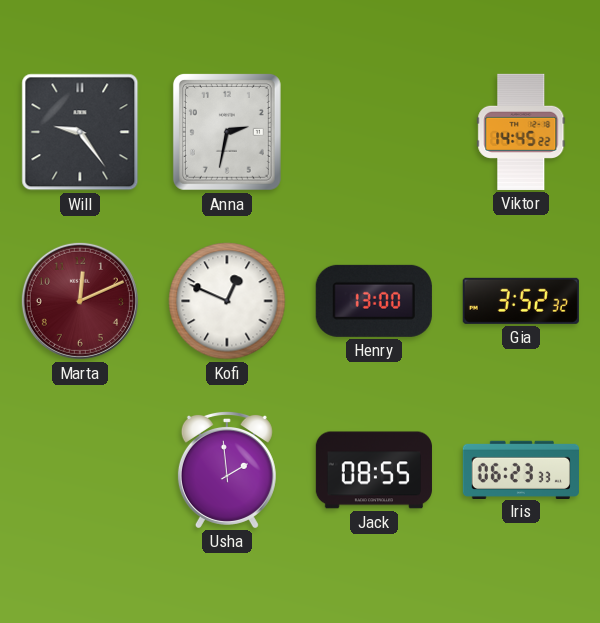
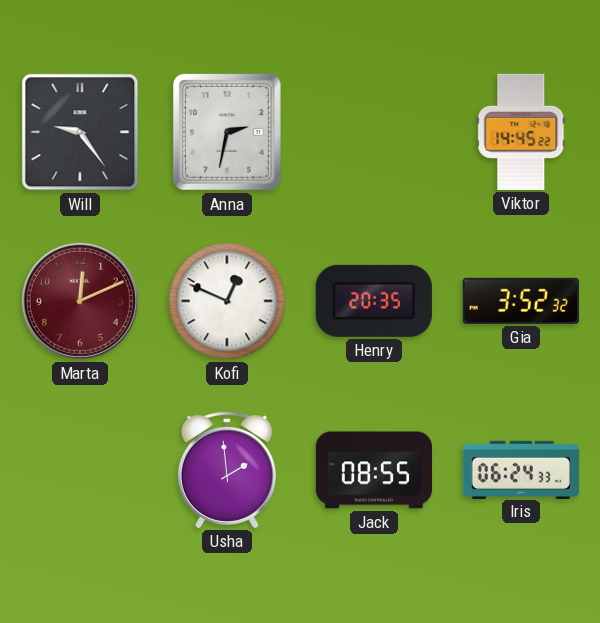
Henry: 13:00 -> 20:35
Iris: 06:23 -> 06:24
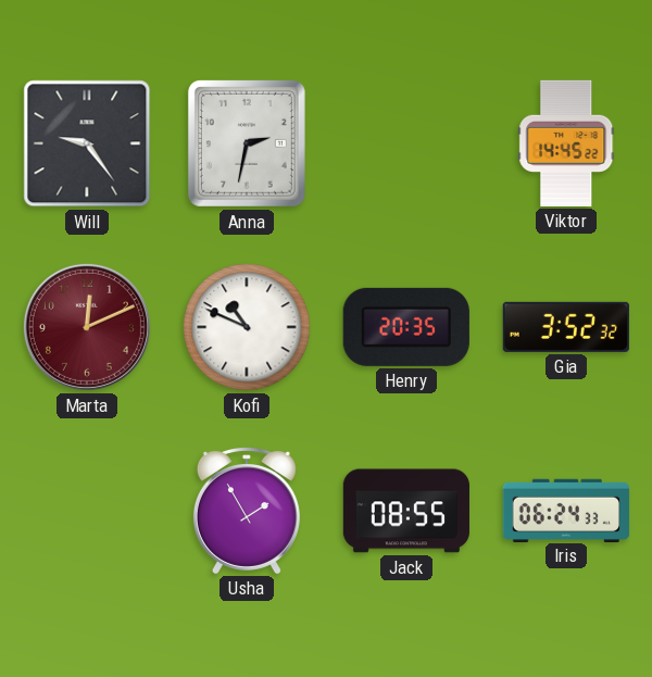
Kofi: 12:49 -> 10:49
Usha: 1:59 -> 1:55
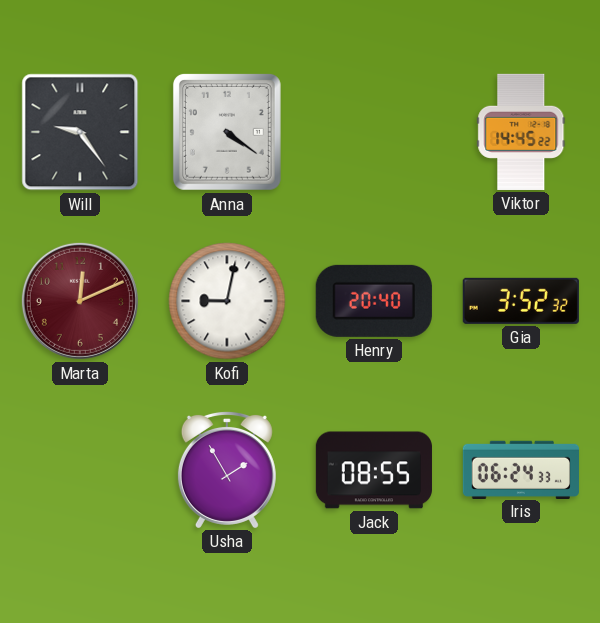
Anna: 2:32 -> 4:21
Kofi: 10:49 -> 9:02
Henry: 20:35 -> 20:40
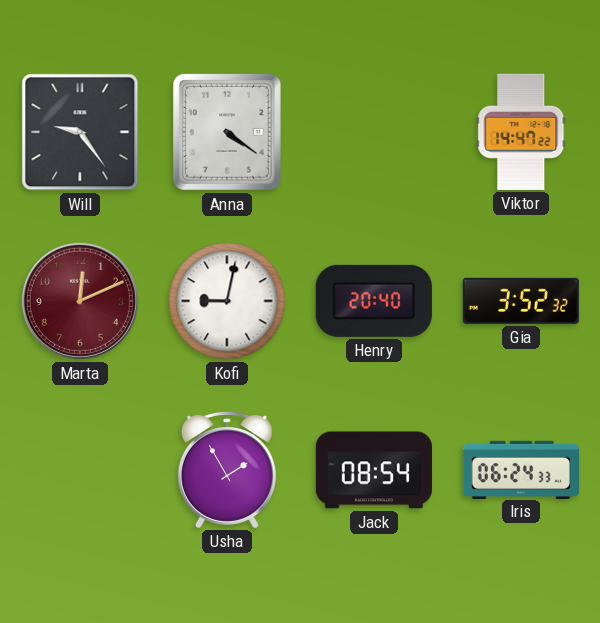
Viktor: 14:45 -> 14:47
Jack: 08:55 -> 08:54
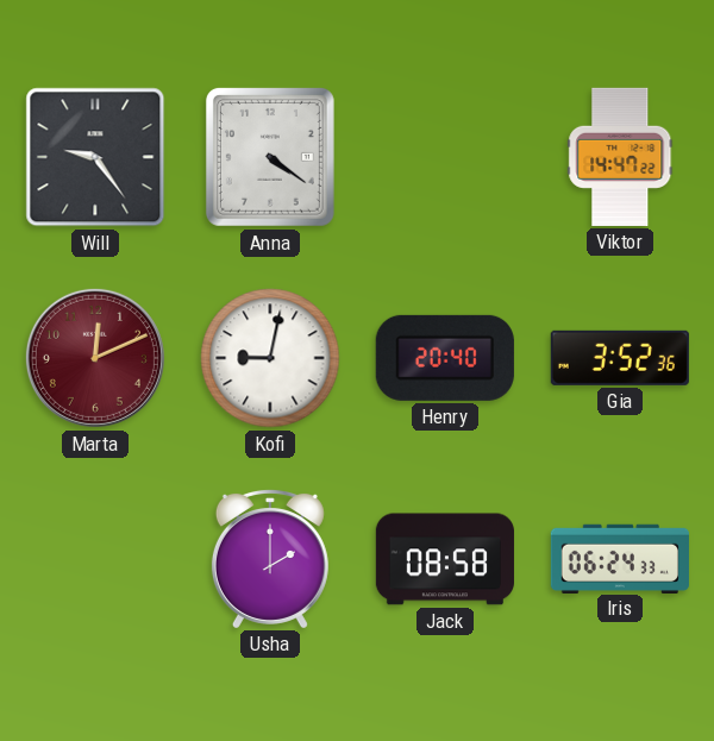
Gia: 3:52:32 -> 3:52:36
Usha: 1:55 -> 2:00
Jack: 08:54 -> 08:58
